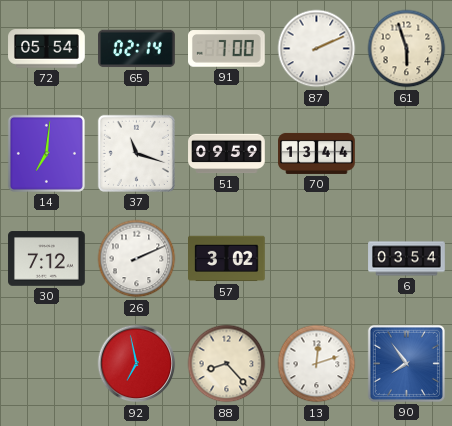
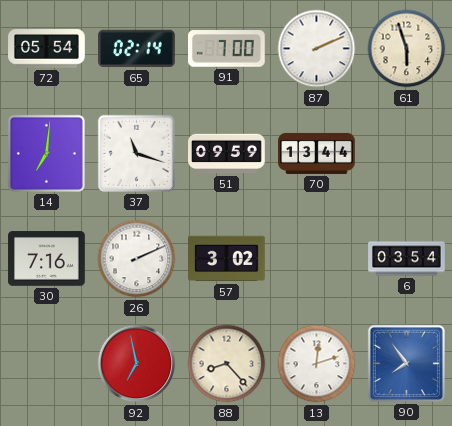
30: 7:12 -> 7:16
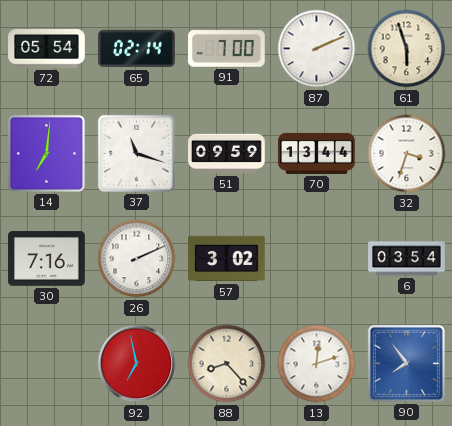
32: none -> 3:33
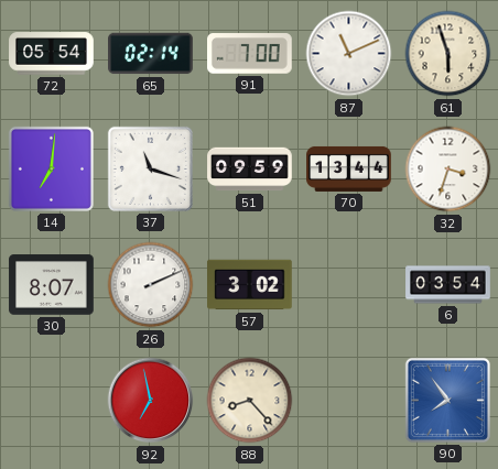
87: 2:11 -> 11:11
30: 7:16 -> 8:07
13: 12:12 -> none
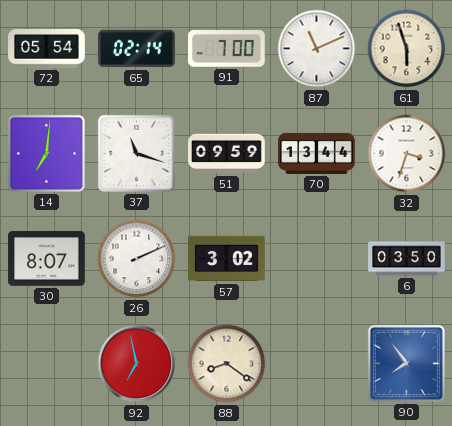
6: 03:54 -> 03:50
88: 8:23 -> 8:21
